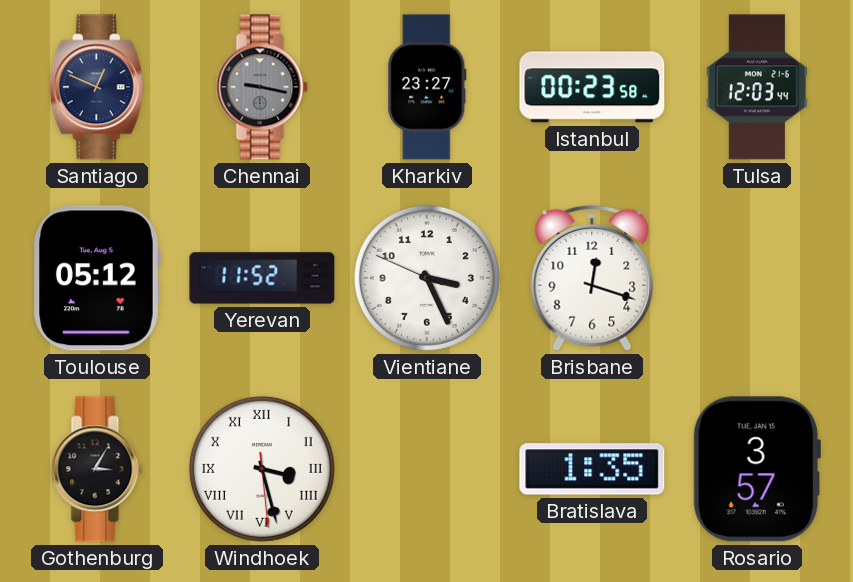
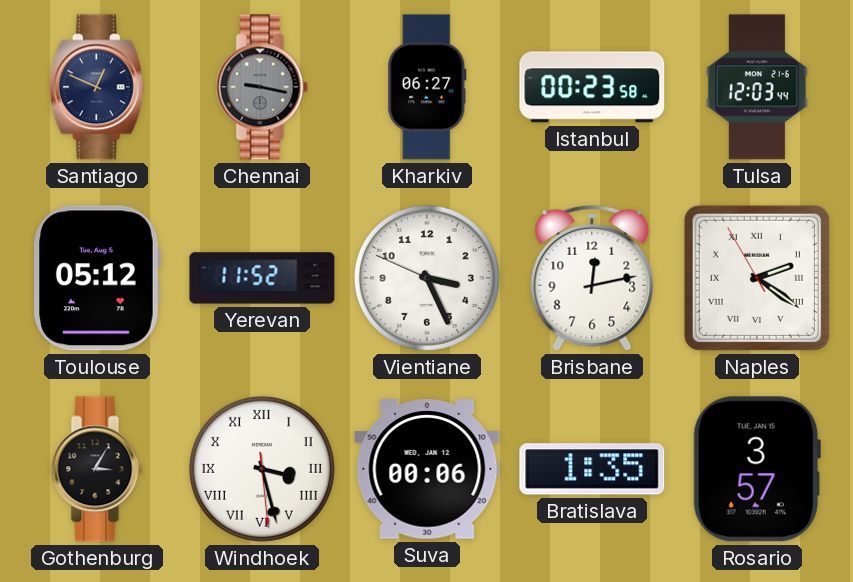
Kharkiv: 23:27 -> 06:27
Brisbane: 12:18 -> 12:13
Naples: none -> 2:20
Suva: none -> 00:06
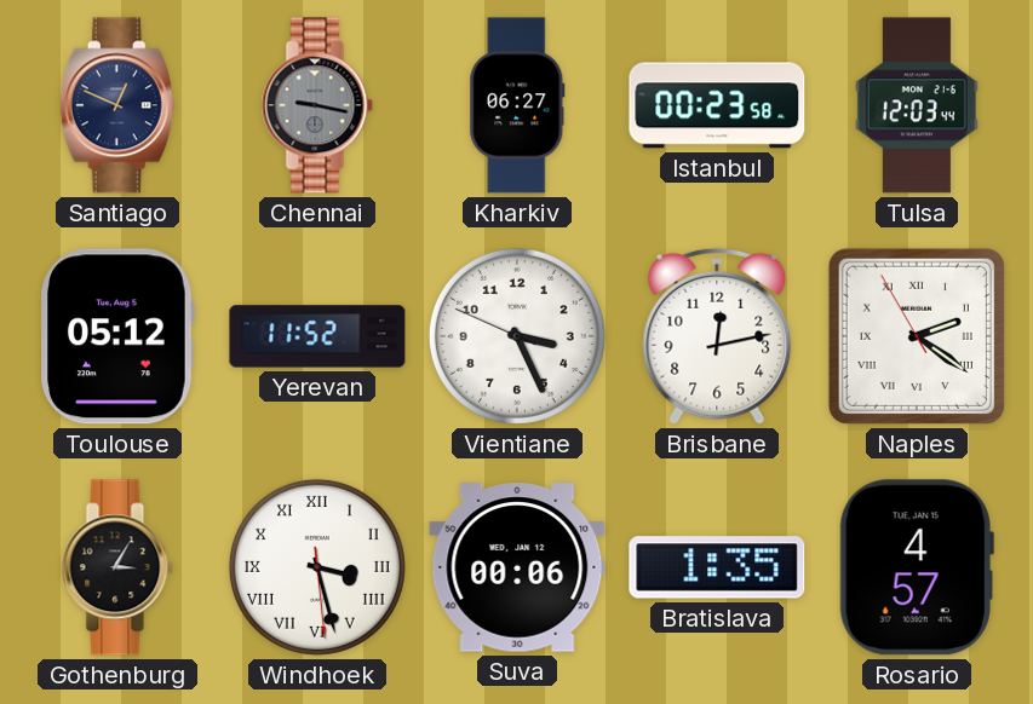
Rosario: 3:57 -> 4:57
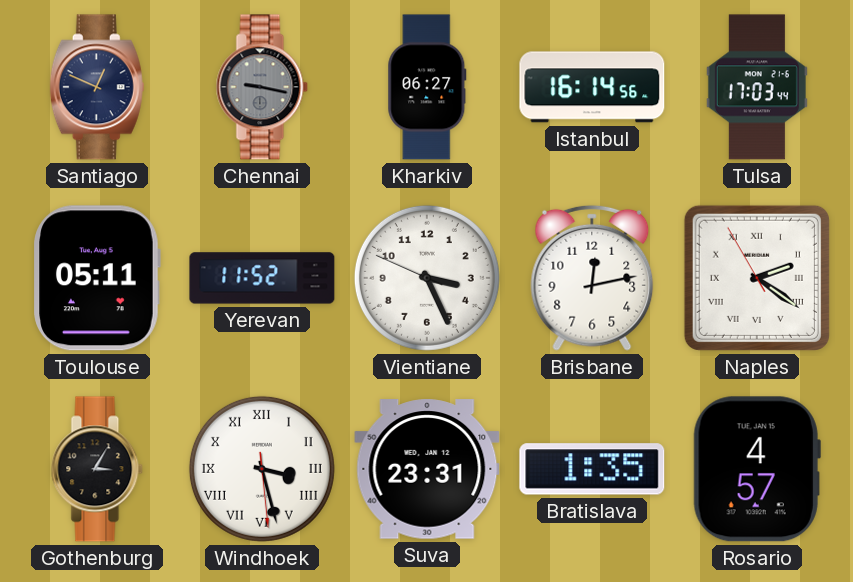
Istanbul: 00:23 -> 16:14
Tulsa: 12:03 -> 17:03
Toulouse: 05:12 -> 05:11
Suva: 00:06 -> 23:31
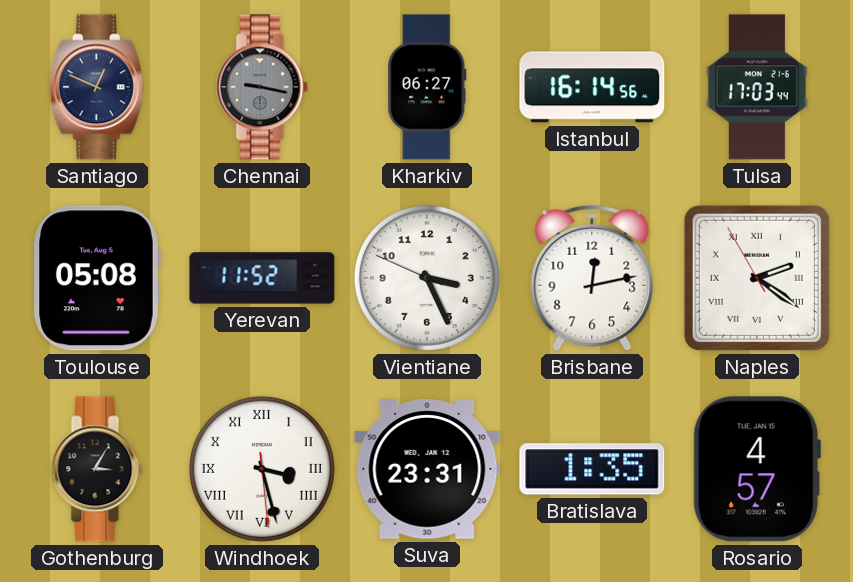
Toulouse: 05:11 -> 05:08
